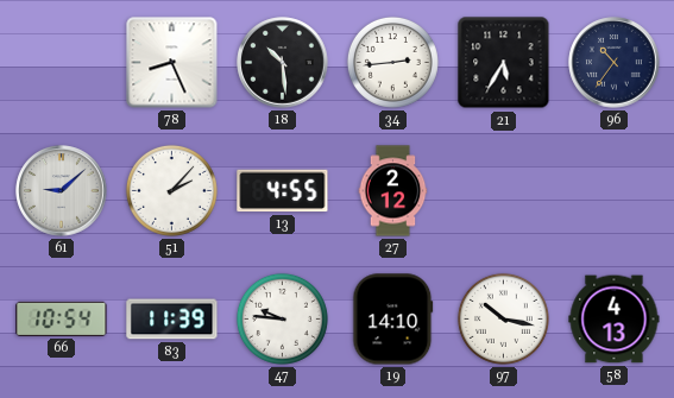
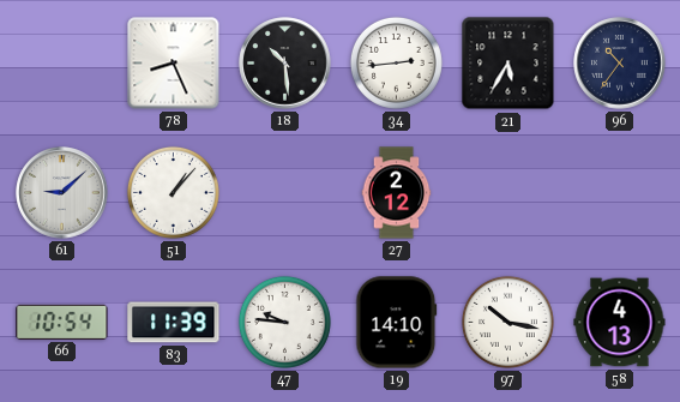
51: 2:07 -> 1:07
13: 4:55 -> none
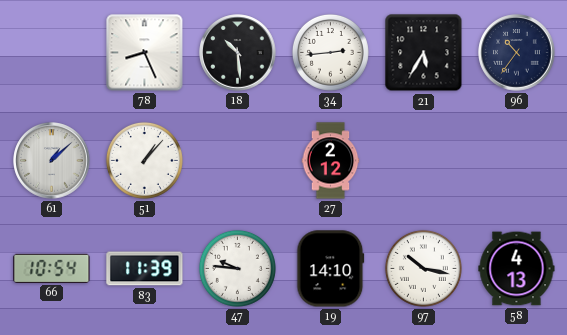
61: 9:08 -> 1:08
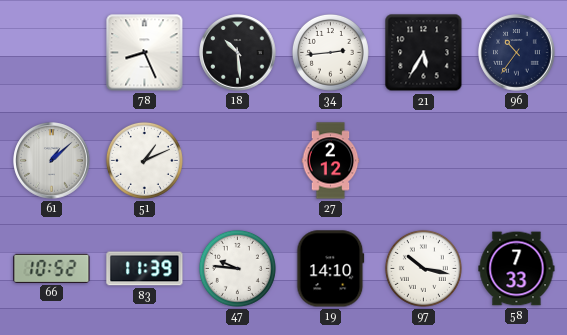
51: 1:07 -> 1:11
66: 10:54 -> 10:52
58: 4:13 -> 7:33
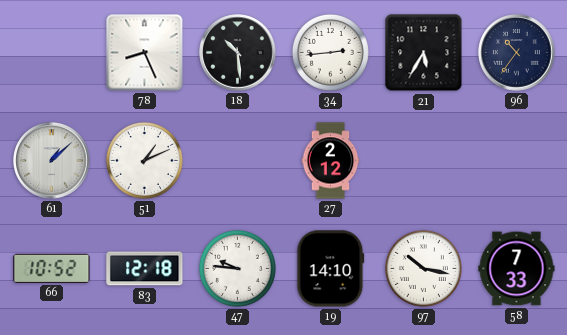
83: 11:39 -> 12:18
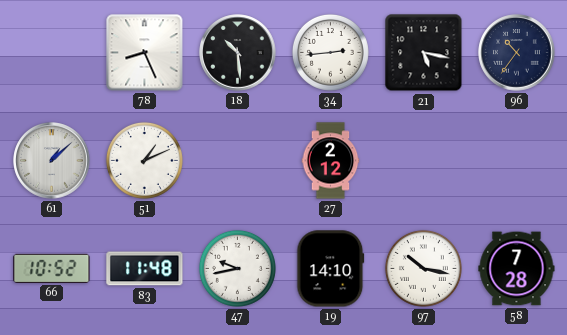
21: 5:35 -> 5:17
83: 12:18 -> 11:48
47: 9:46 -> 9:43
58: 7:33 -> 7:28
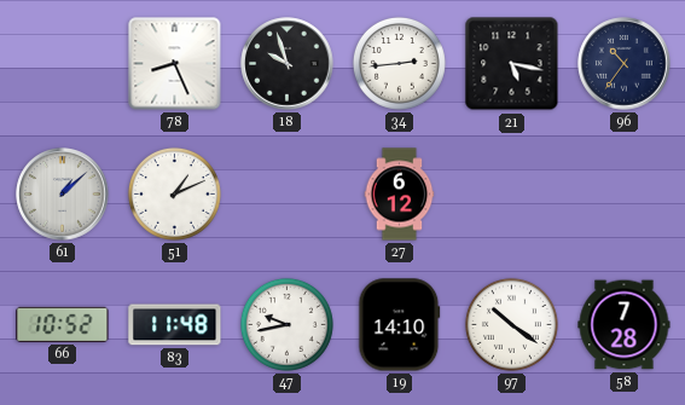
18: 10:29 -> 9:57
27: 2:12 -> 6:12
97: 10:17 -> 10:21
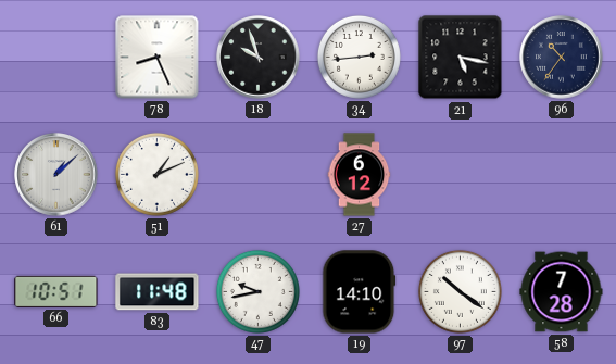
66: 10:52 -> 10:51
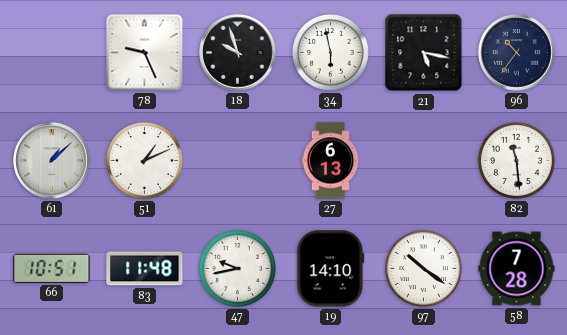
78: 8:26 -> 9:26
34: 2:44 -> 5:58
27: 6:12 -> 6:13
82: none -> 11:29
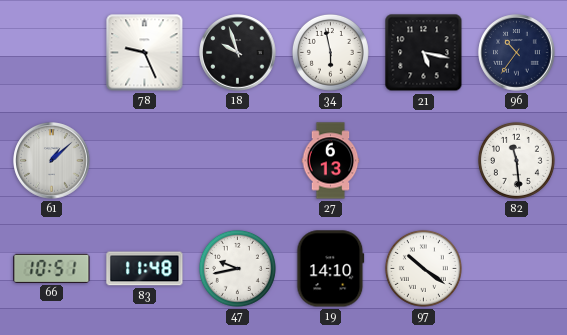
51: 1:11 -> none
58: 7:28 -> none
